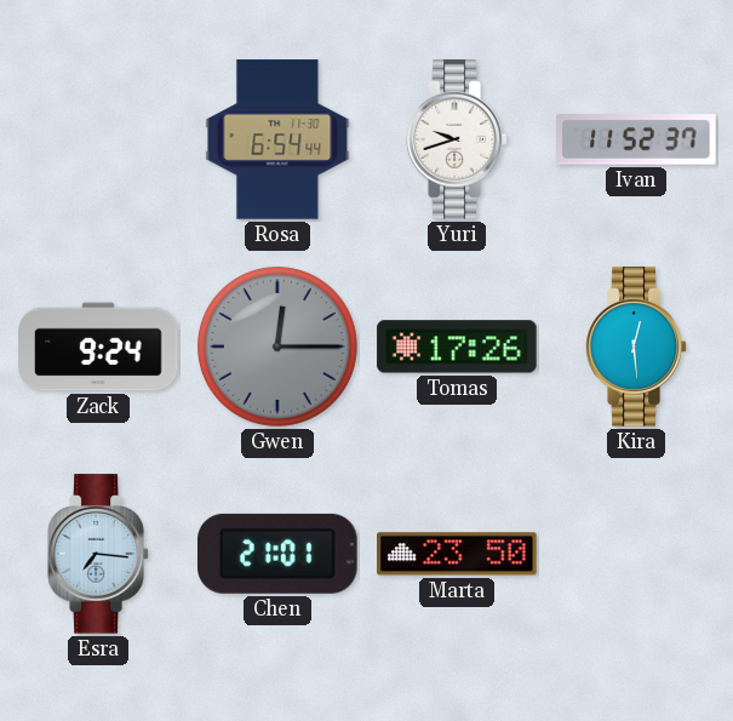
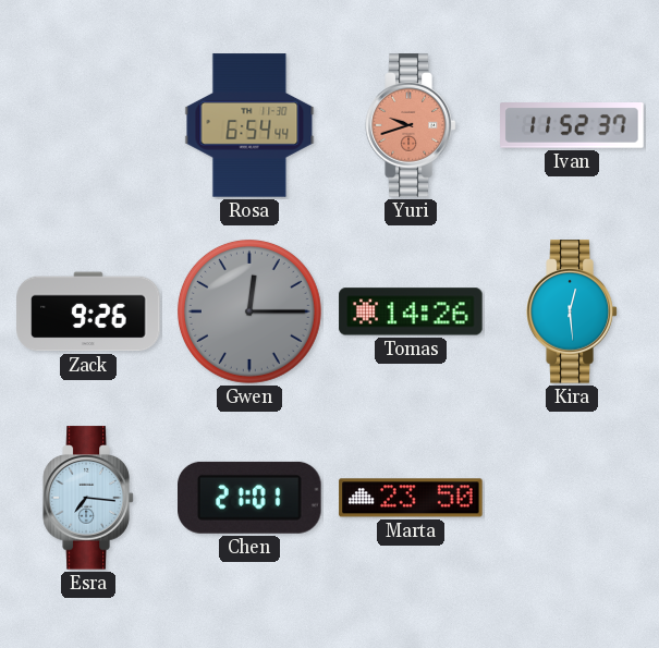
Yuri dial: white -> salmon
Zack: 9:24 -> 9:26
Tomas: 17:26 -> 14:26
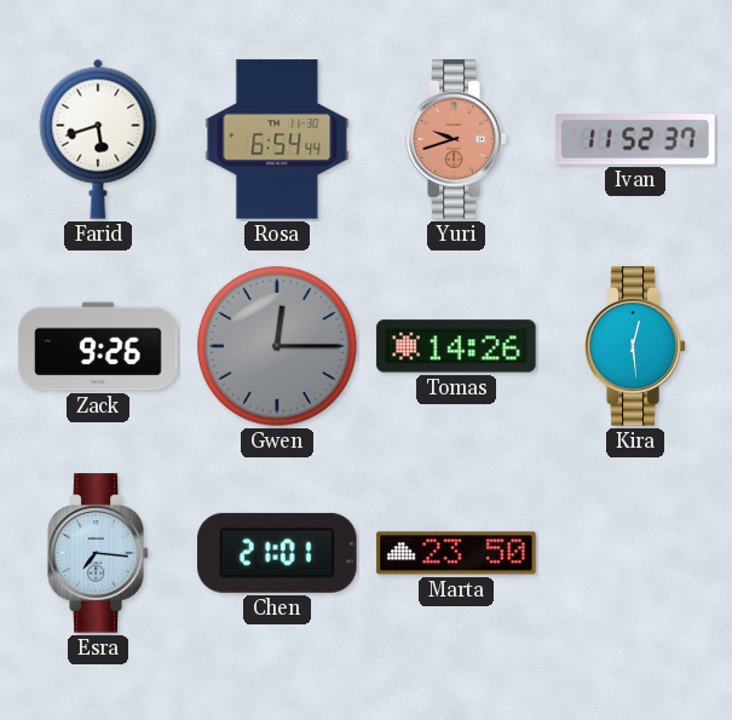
Farid: none -> 5:42
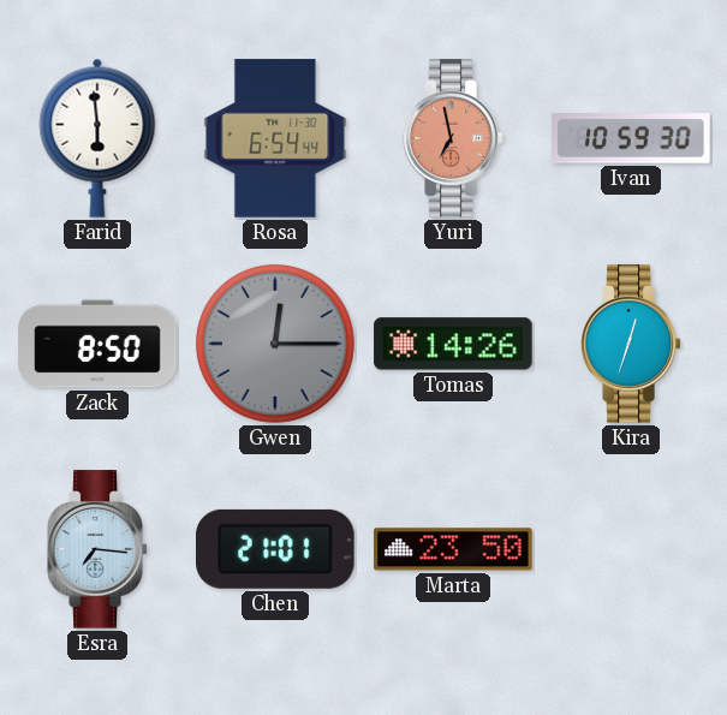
Farid: 5:42 -> 5:59
Yuri: 9:42 -> 6:58
Ivan: 11:52 -> 10:59
Zack: 9:26 -> 8:50
Kira: 12:29 -> 12:33
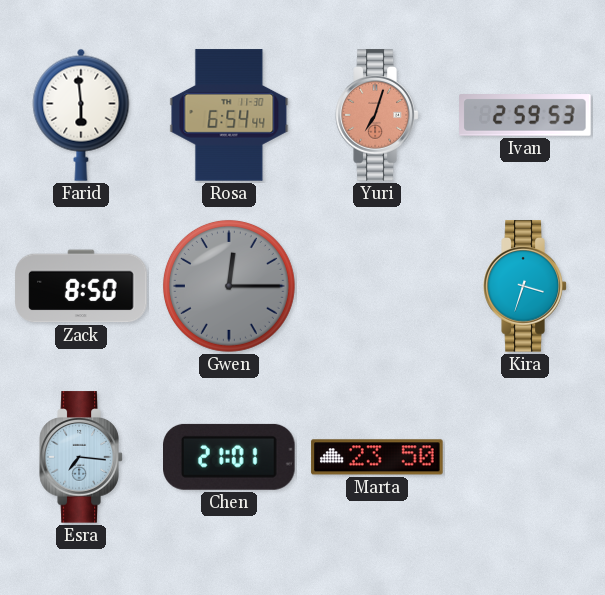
Yuri: 6:58 -> 7:03
Ivan: 10:59 -> 2:59
Tomas: 14:26 -> none
Kira: 12:33 -> 3:33
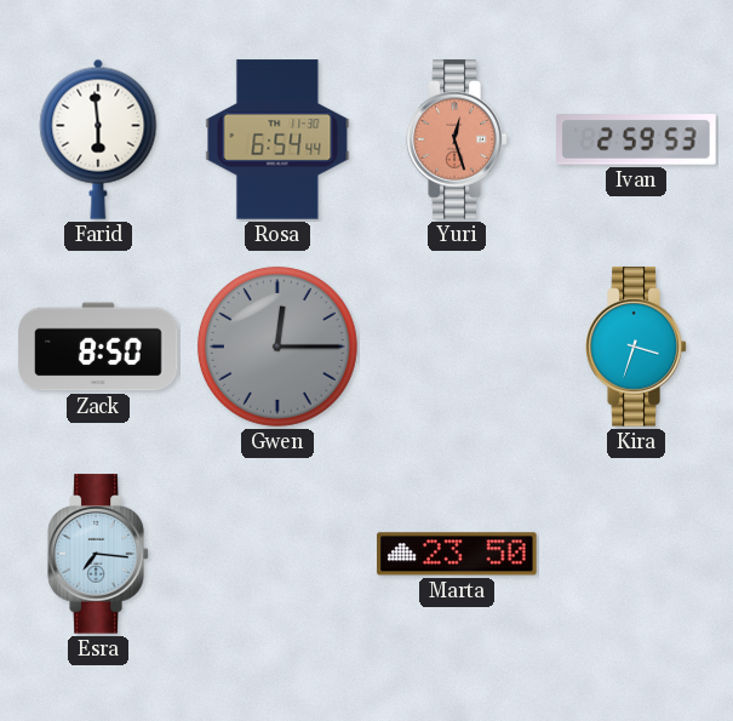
Yuri: 7:03 -> 12:27
Chen: 21:01 -> none
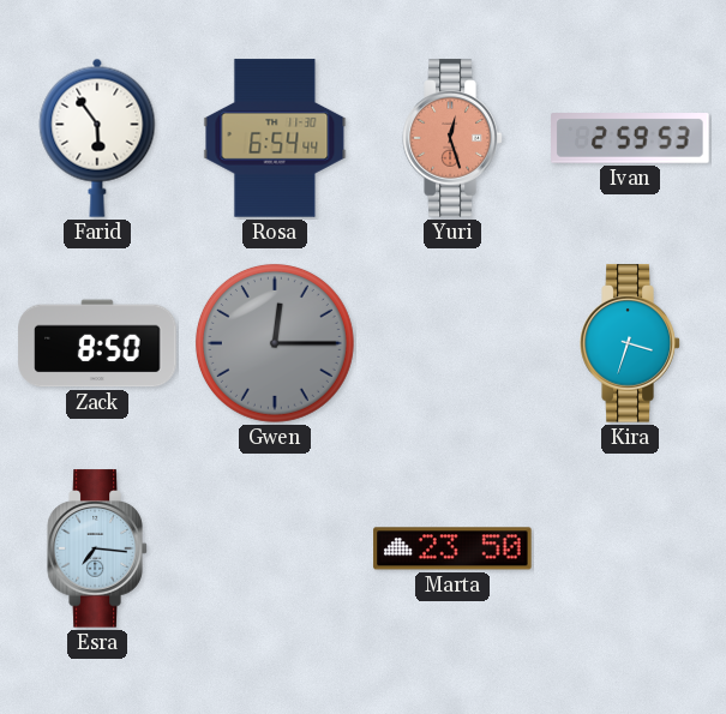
Farid: 5:59 -> 5:54
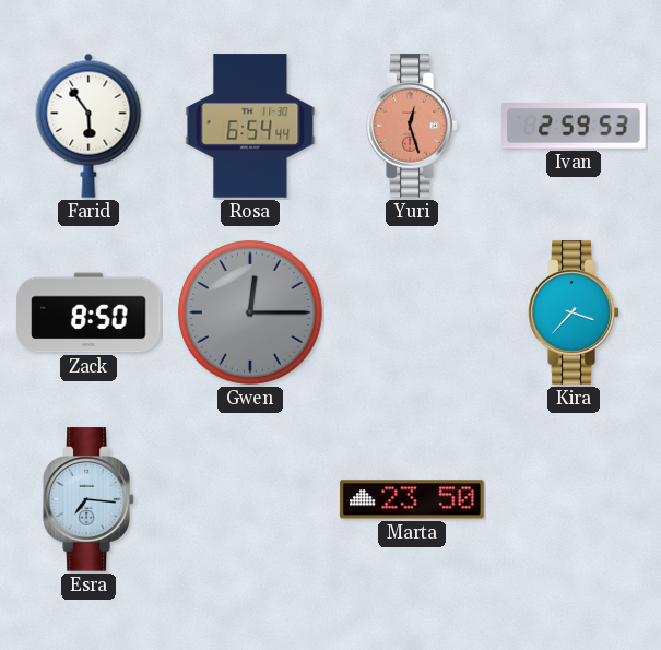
Kira: 3:33 -> 3:37
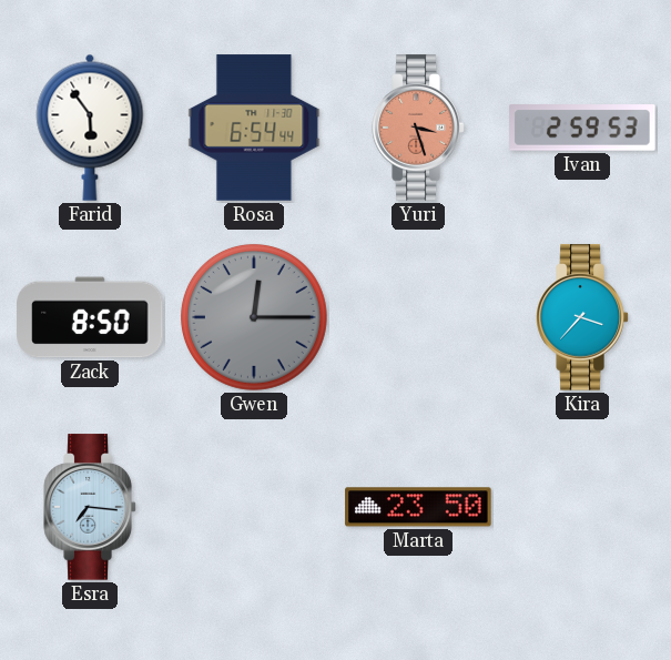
Yuri: 12:27 -> 3:27
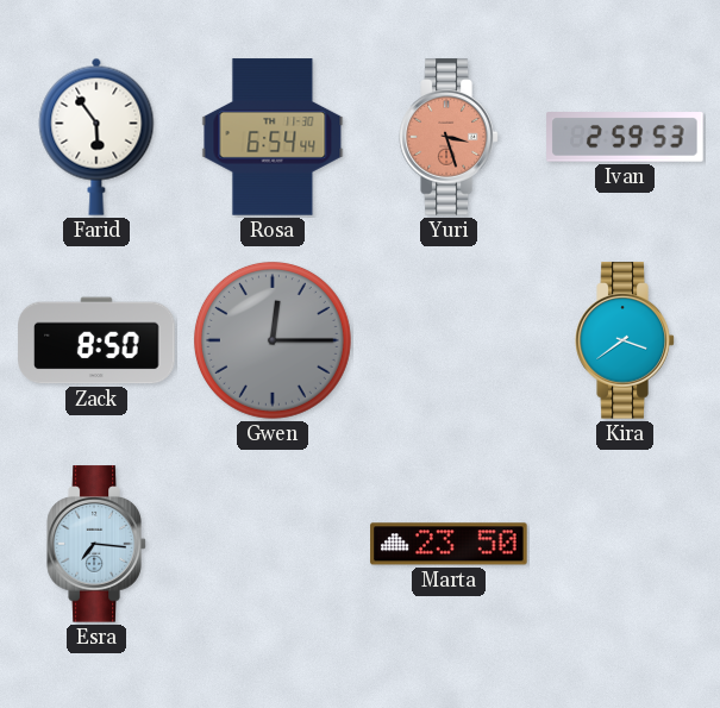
Kira: 3:37 -> 3:39
